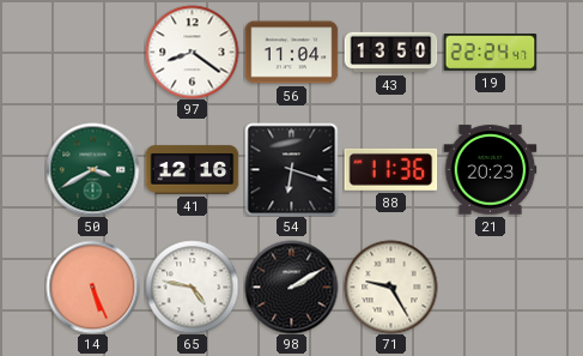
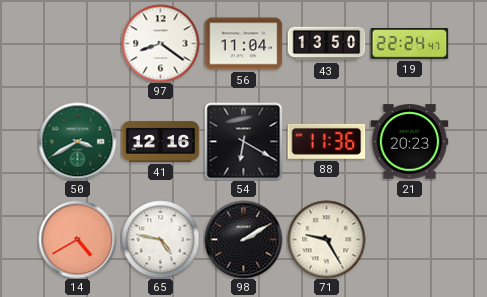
54: 6:18 -> 6:20
14: 5:26 -> 4:40
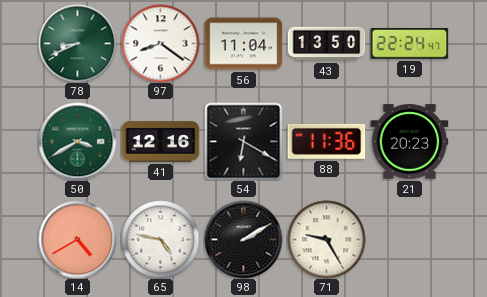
78: none -> 8:41
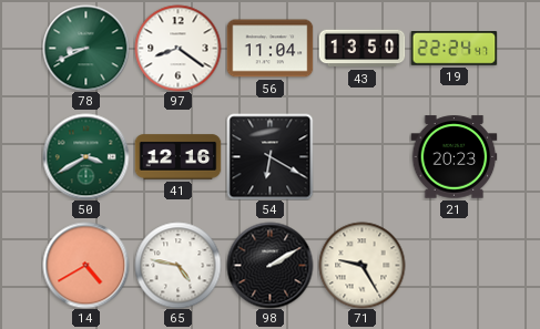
88: 11:36 -> none
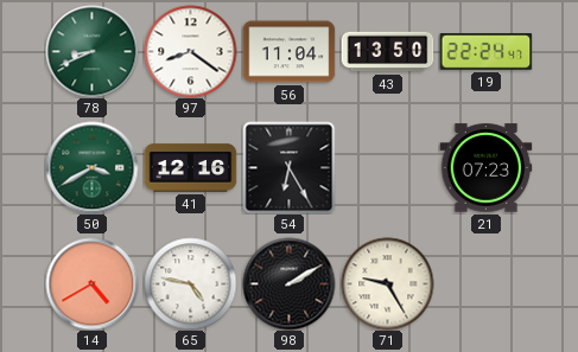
54: 6:20 -> 6:25
21: 20:23 -> 07:23
